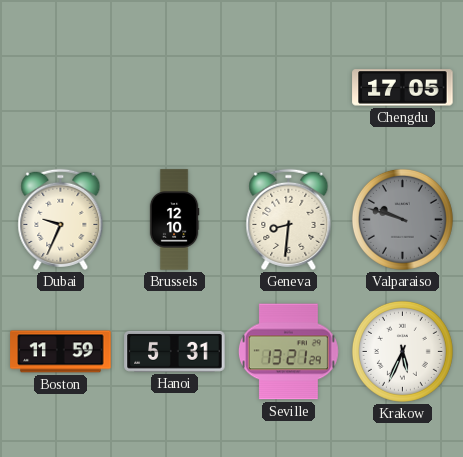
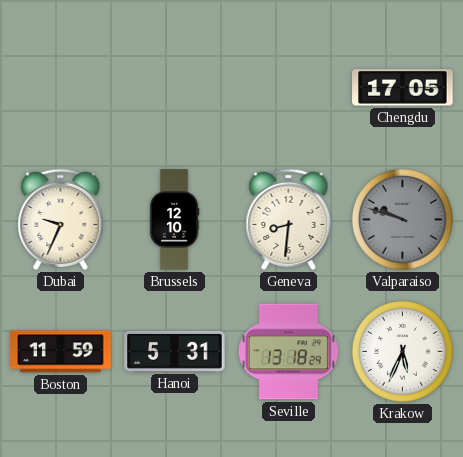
Seville: 13:21 -> 13:18
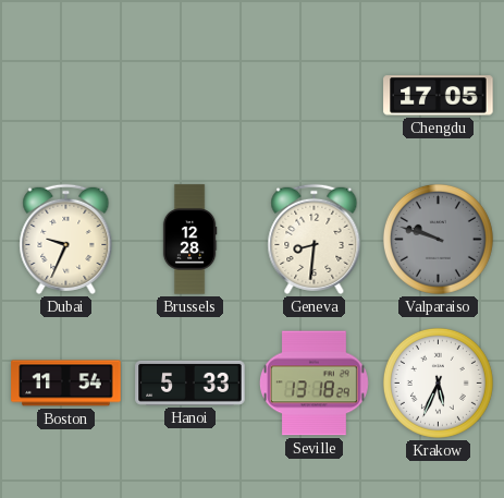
Brussels: 12:10 -> 12:28
Boston: 11:59 -> 11:54
Hanoi: 5:31 -> 5:33
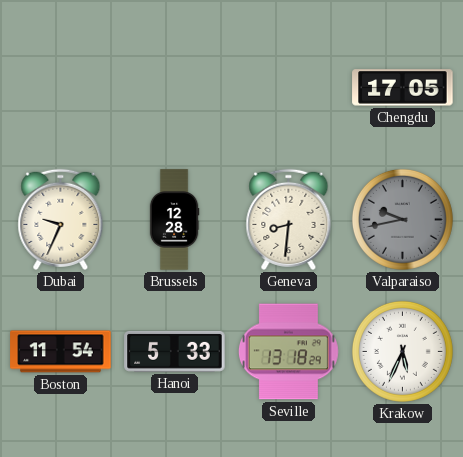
Valparaiso: 9:48 -> 9:43
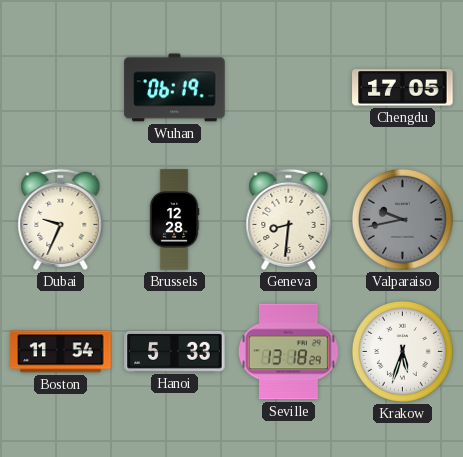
Wuhan: none -> 06:19
Krakow: 5:34 -> 5:33
